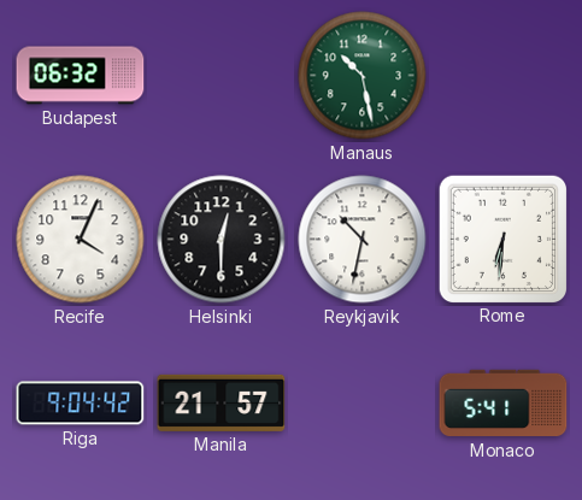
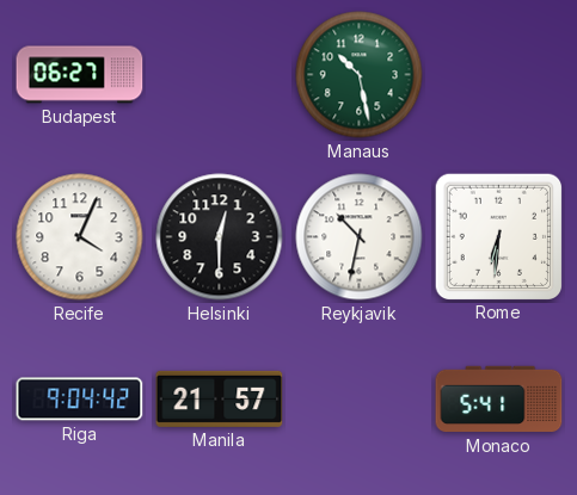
Budapest: 06:32 -> 06:27
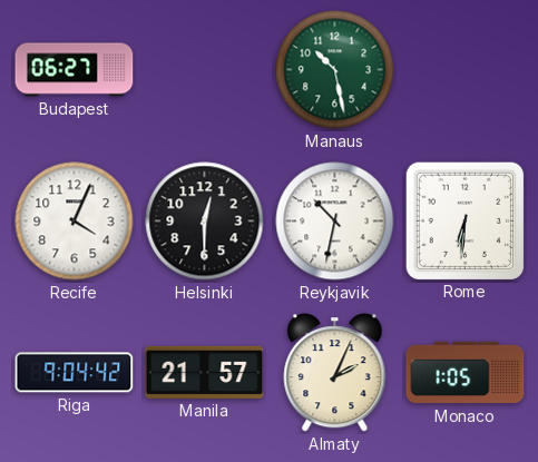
Almaty: none -> 2:04
Monaco: 5:41 -> 1:05
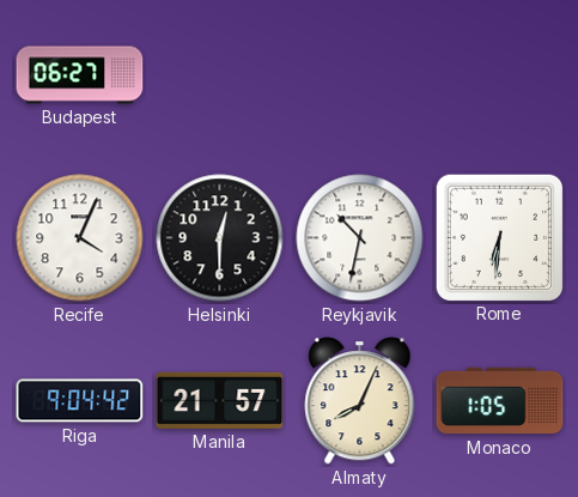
Manaus: 10:28 -> none
Almaty: 2:04 -> 8:04
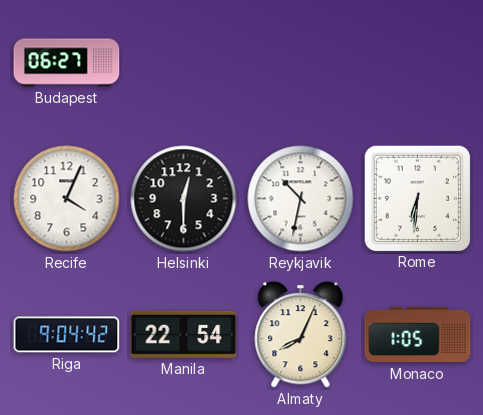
Manila: 21:57 -> 22:54
